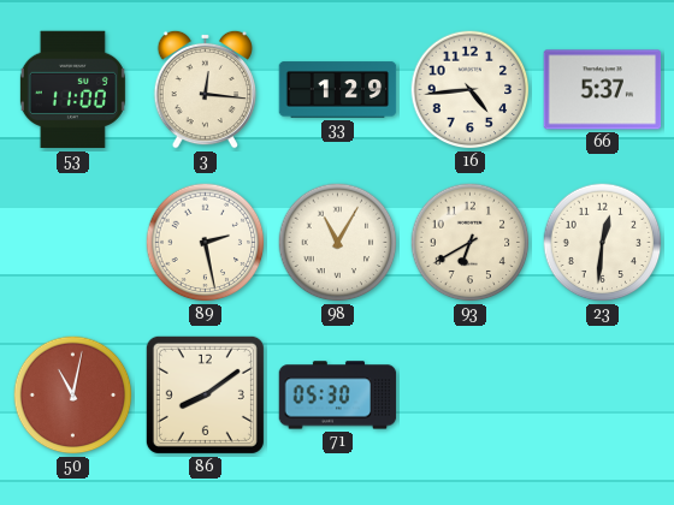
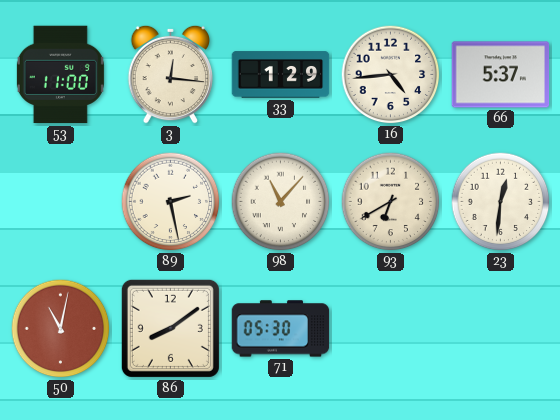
98: 11:05 -> 11:07
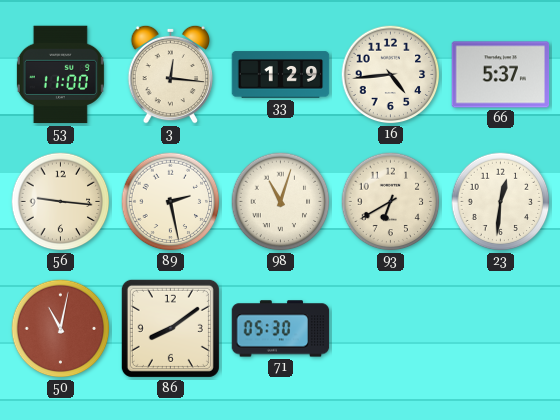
56: none -> 9:16
98: 11:07 -> 11:03
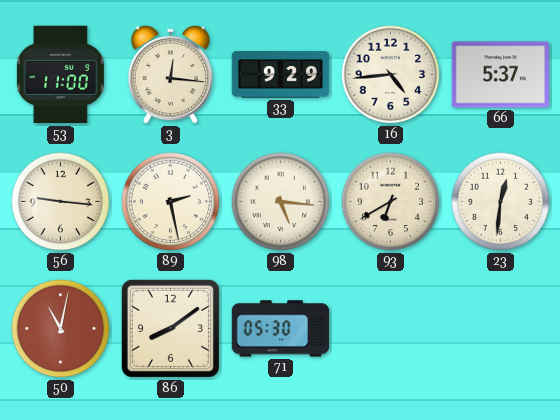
33: 1:29 -> 9:29
98: 11:03 -> 5:16
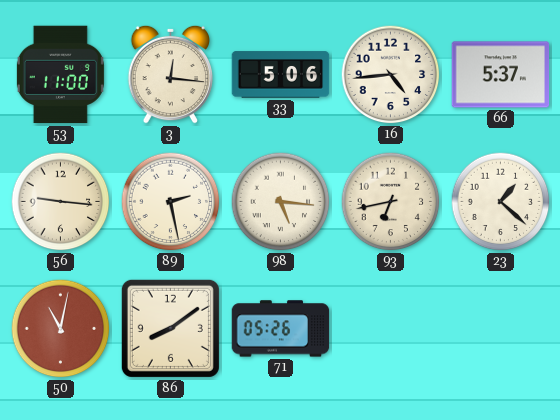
33: 9:29 -> 5:06
93: 6:40 -> 6:43
23: 12:31 -> 1:22
71: 05:30 -> 05:26
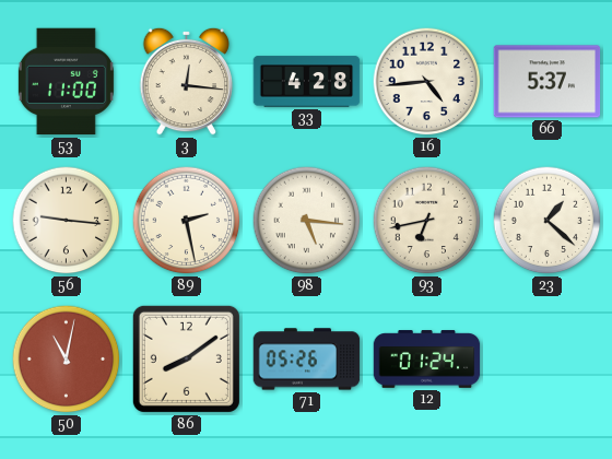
33: 5:06 -> 4:28
12: none -> 01:24
